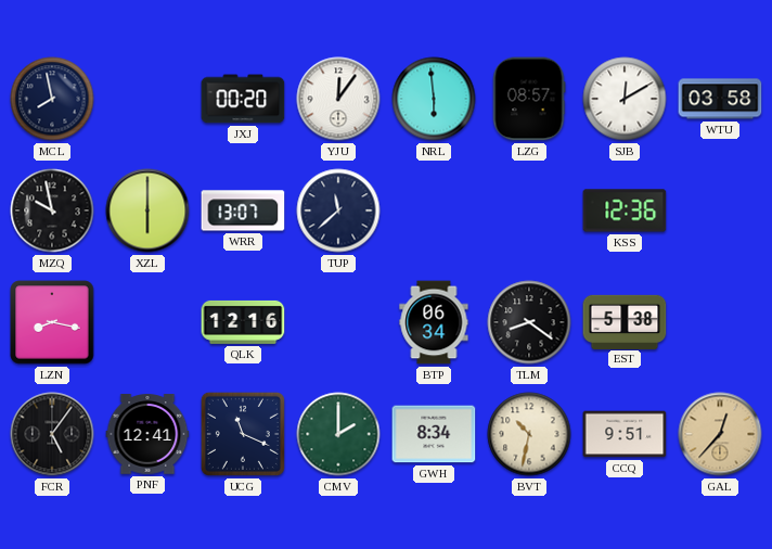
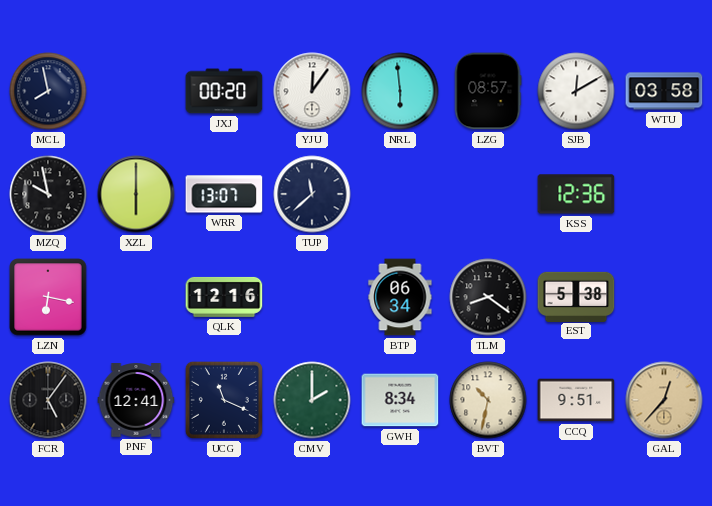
LZN: 8:17 -> 6:17
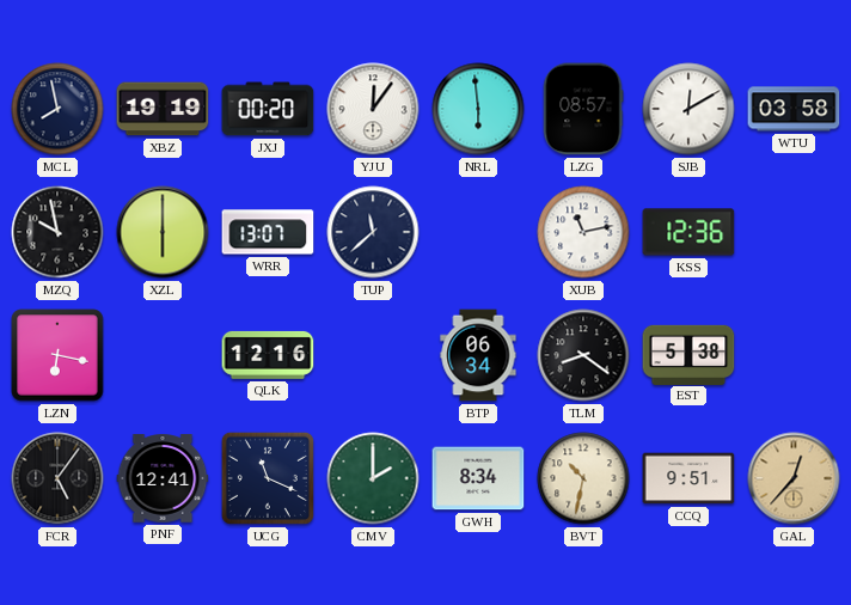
XBZ: none -> 19:19
XUB: none -> 11:13
